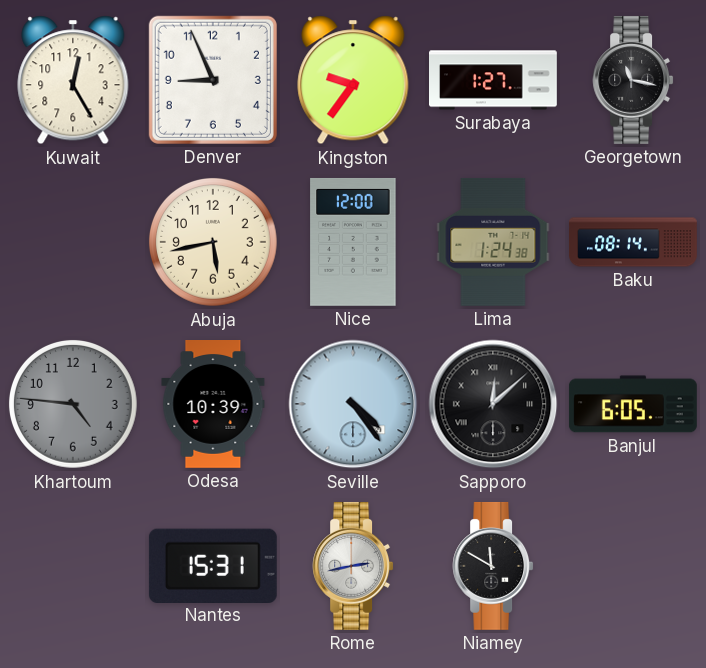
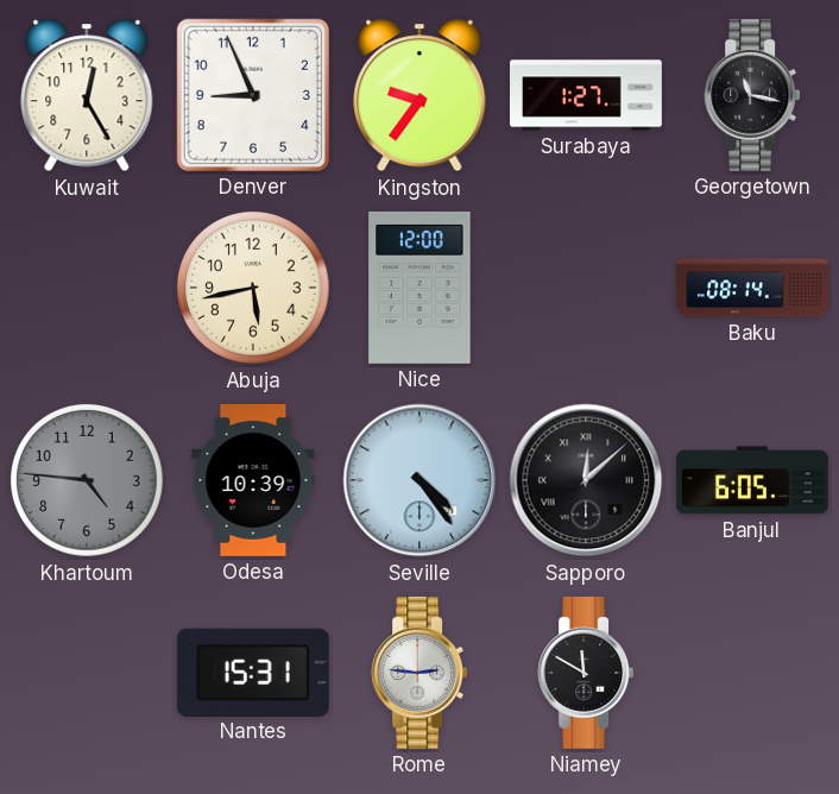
Lima: 1:24 -> none
Rome: 2:43 -> 2:46
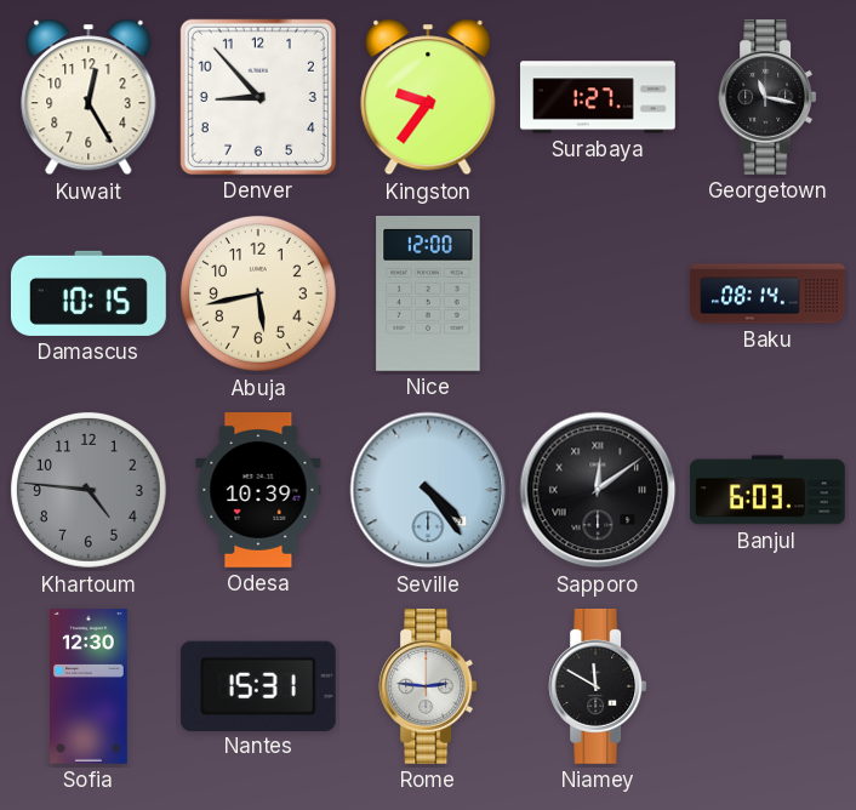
Denver: 8:56 -> 8:53
Damascus: none -> 10:15
Sapporo: 12:08 -> 12:09
Banjul: 6:05 -> 6:03
Sofia: none -> 12:30
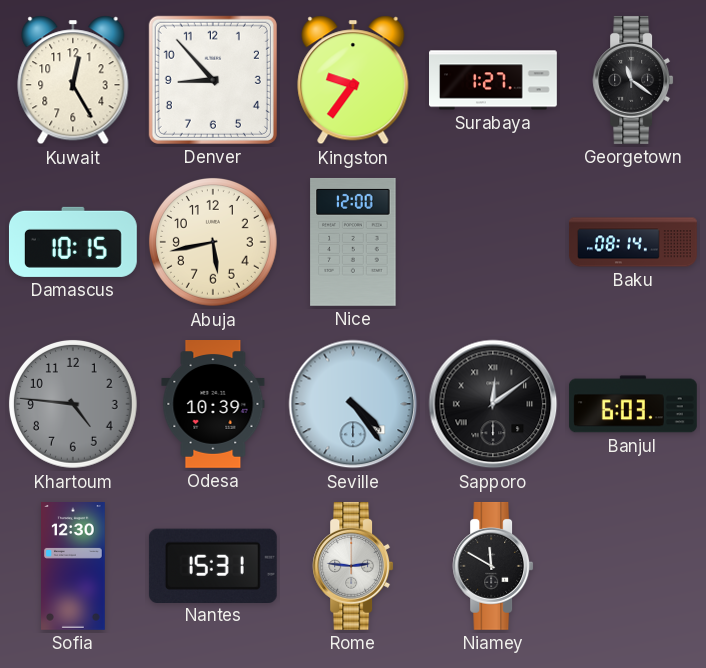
Georgetown: 11:17 -> 11:21
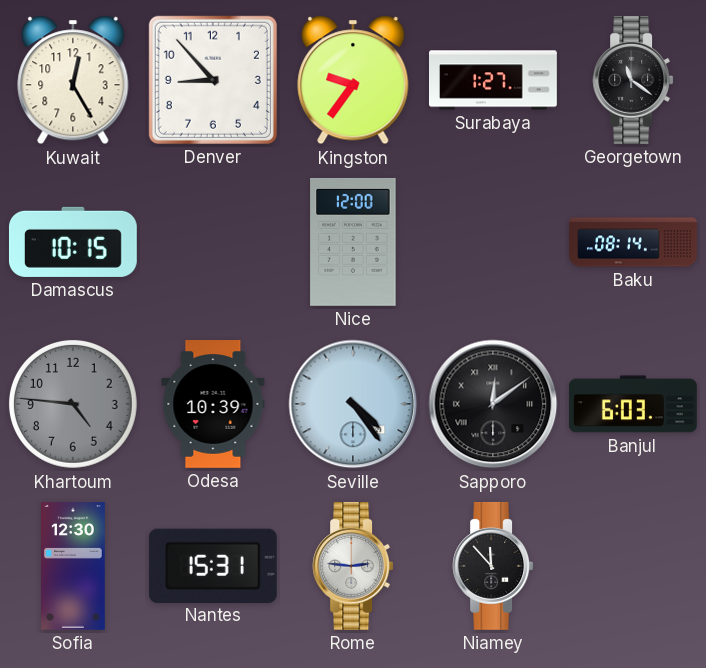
Abuja: 5:43 -> none
Niamey: 11:50 -> 11:53
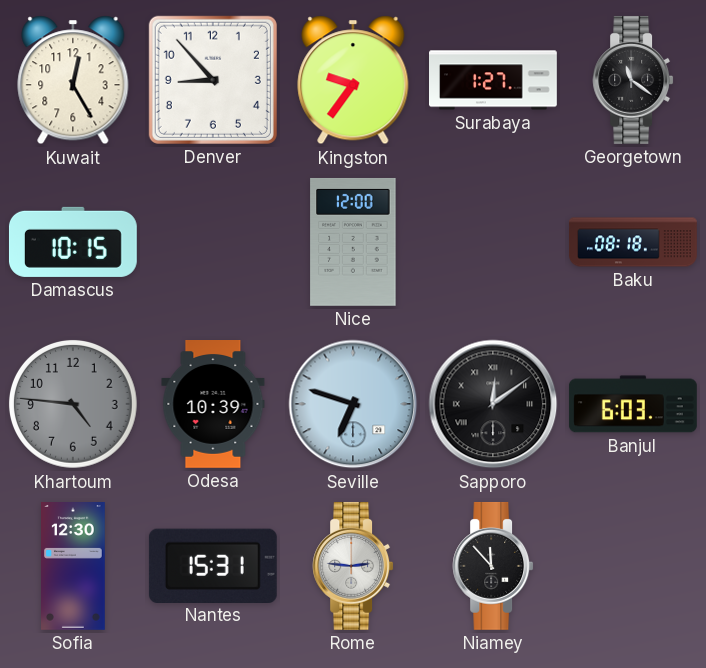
Baku: 08:14 -> 08:18
Seville: 4:24 -> 6:48
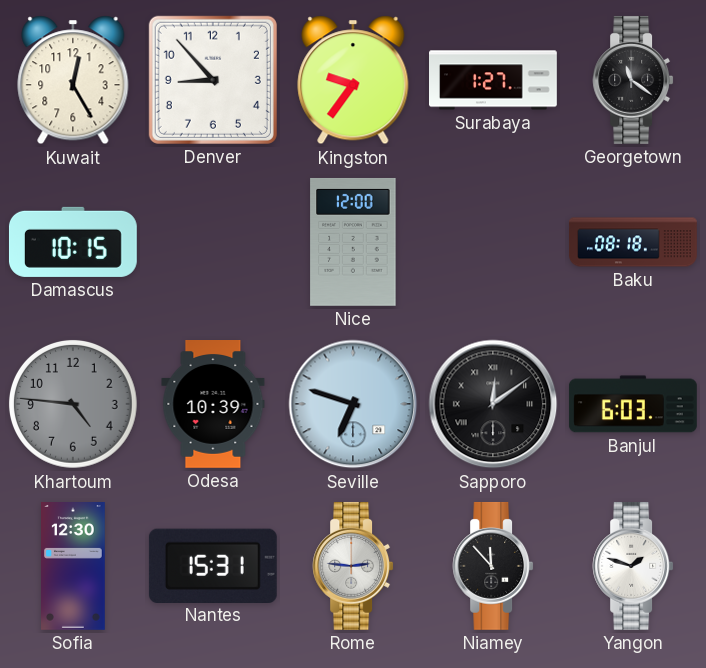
Yangon: none -> 1:48
